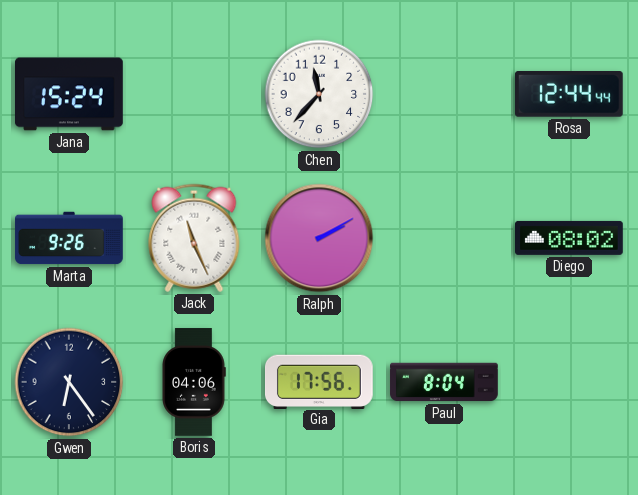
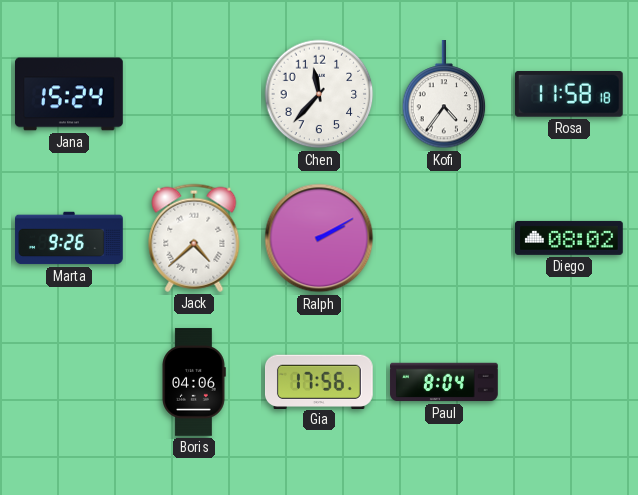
Kofi: none -> 4:36
Rosa: 12:44 -> 11:58
Jack: 11:26 -> 4:38
Gwen: 6:24 -> none
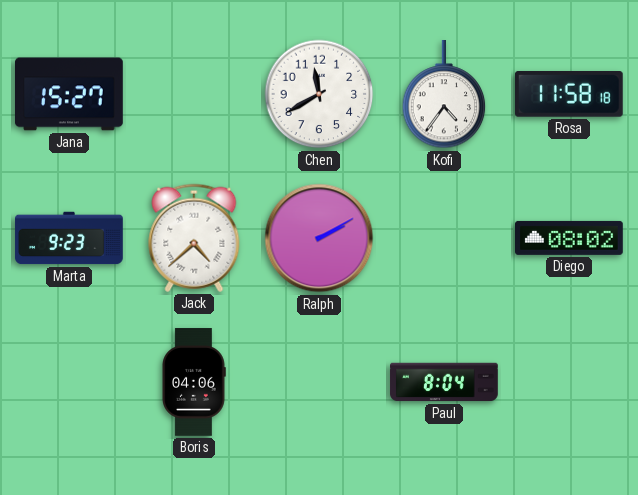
Jana: 15:24 -> 15:27
Chen: 11:37 -> 11:40
Marta: 9:26 -> 9:23
Gia: 17:56 -> none
